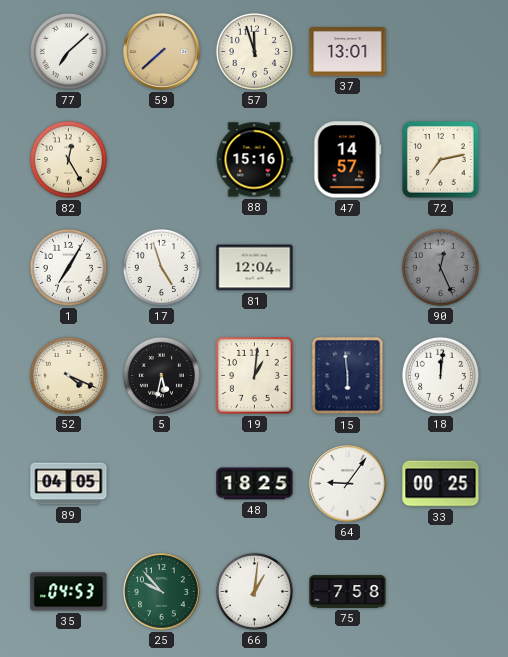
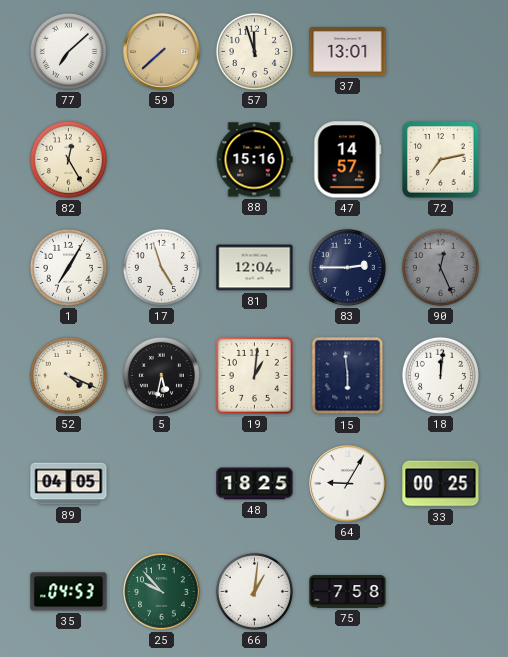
83: none -> 2:45
64: 9:06 -> 9:05
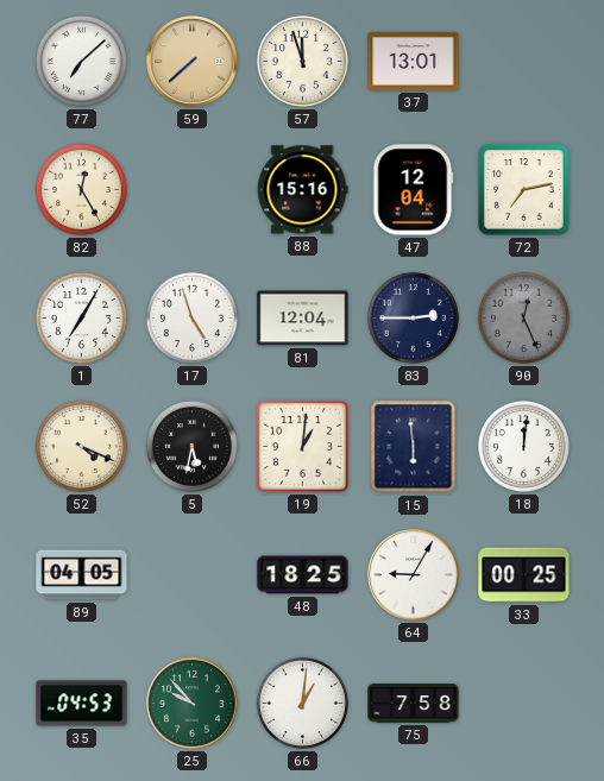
47: 14:57 -> 12:04
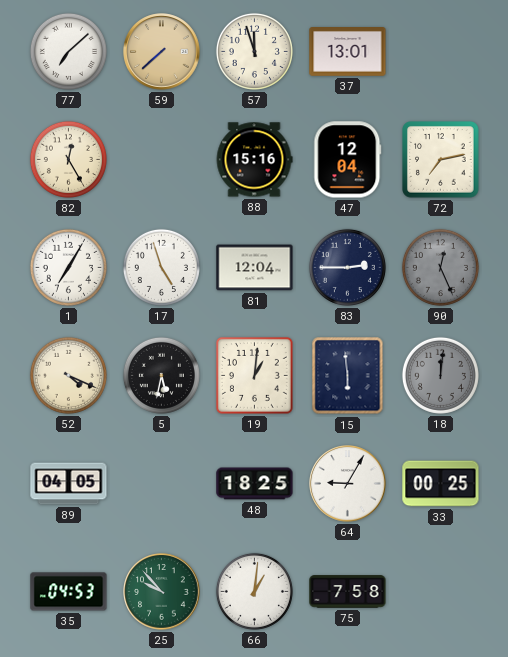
18 dial: white -> grey
